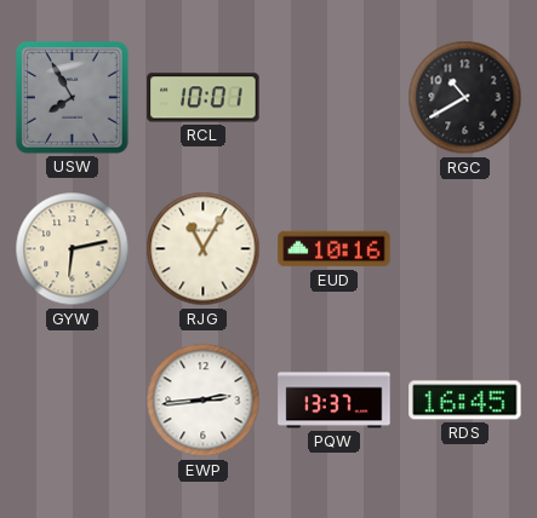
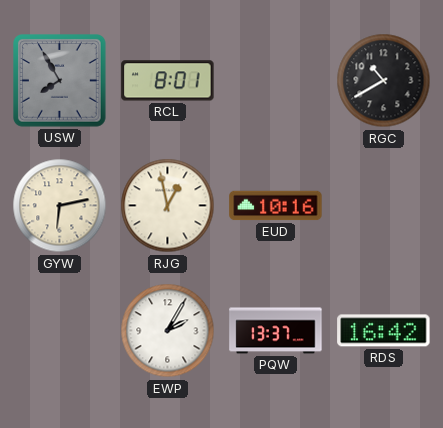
RCL: 10:01 -> 8:01
RJG: 11:05 -> 12:58
EWP: 2:44 -> 2:05
RDS: 16:45 -> 16:42
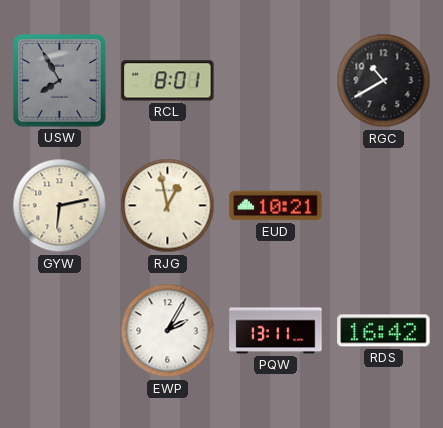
EUD: 10:16 -> 10:21
PQW: 13:37 -> 13:11
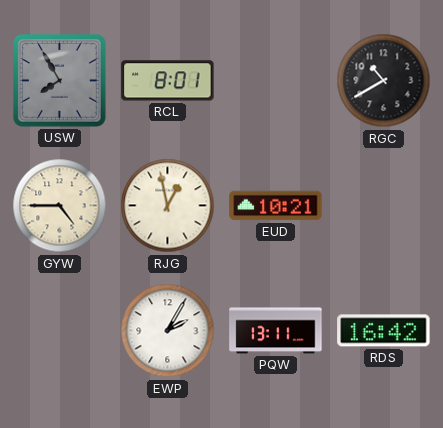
GYW: 6:13 -> 4:45
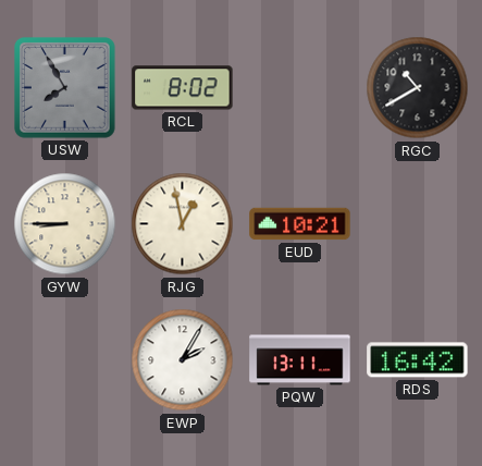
RCL: 8:01 -> 8:02
GYW: 4:45 -> 8:45
